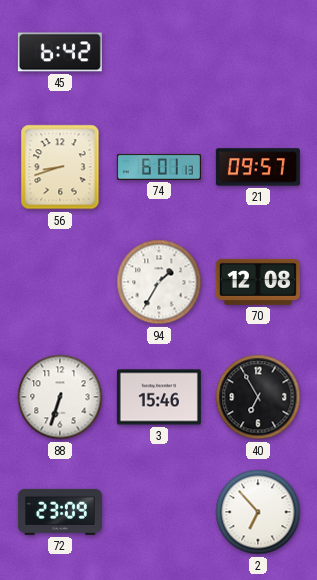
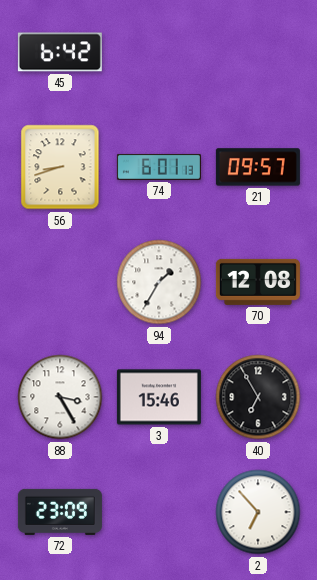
88: 6:33 -> 3:25
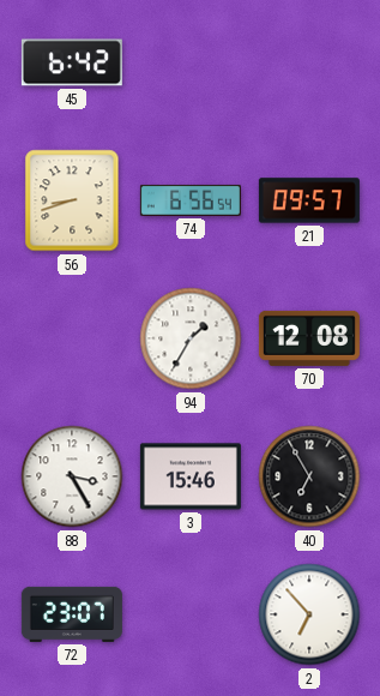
74: 6:01 -> 6:56
72: 23:09 -> 23:07
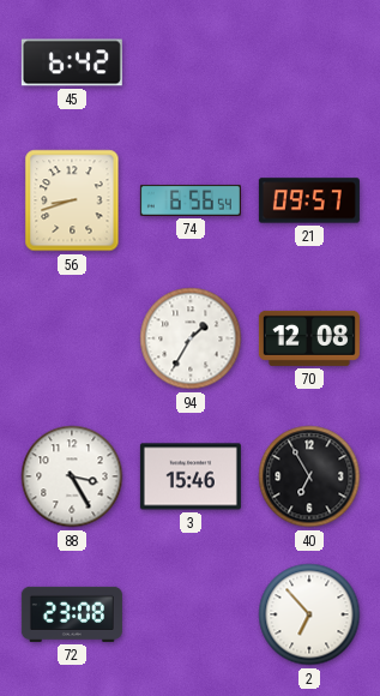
72: 23:07 -> 23:08
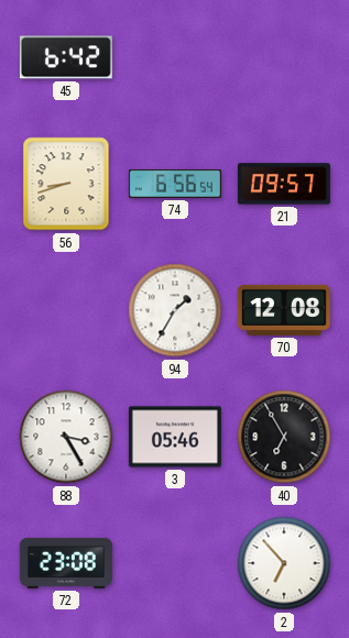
3: 15:46 -> 05:46
